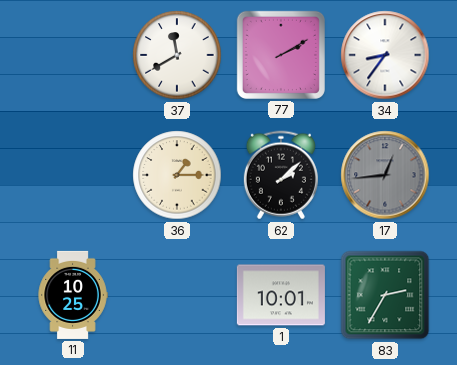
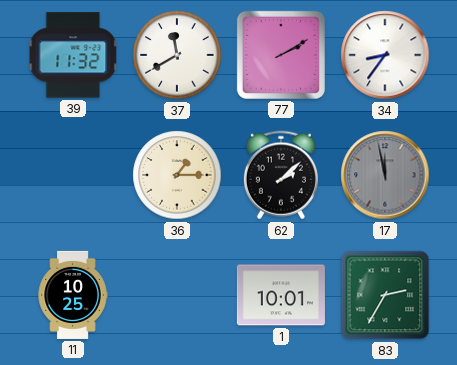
39: none -> 11:32
17: 12:44 -> 11:58
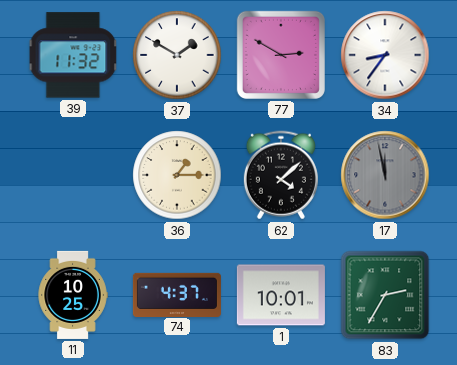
37: 11:40 -> 1:50
77: 2:10 -> 2:50
62: 2:08 -> 4:08
74: none -> 4:37
